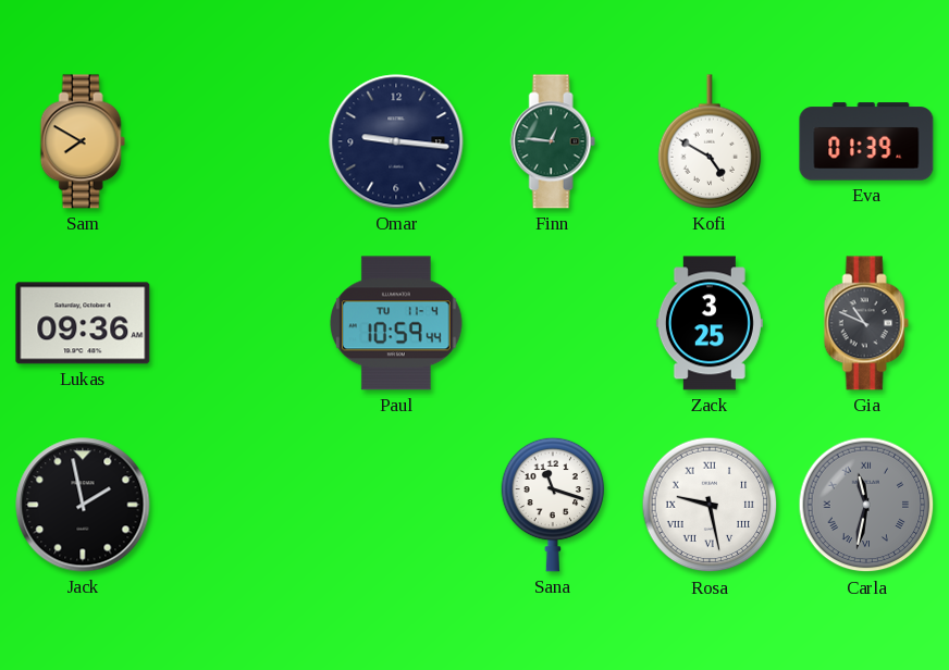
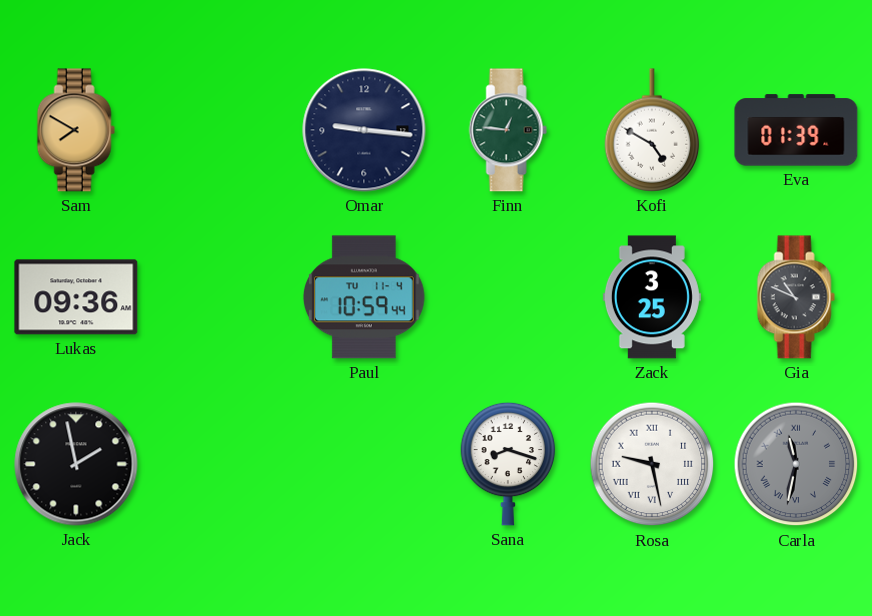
Sana: 11:18 -> 8:18
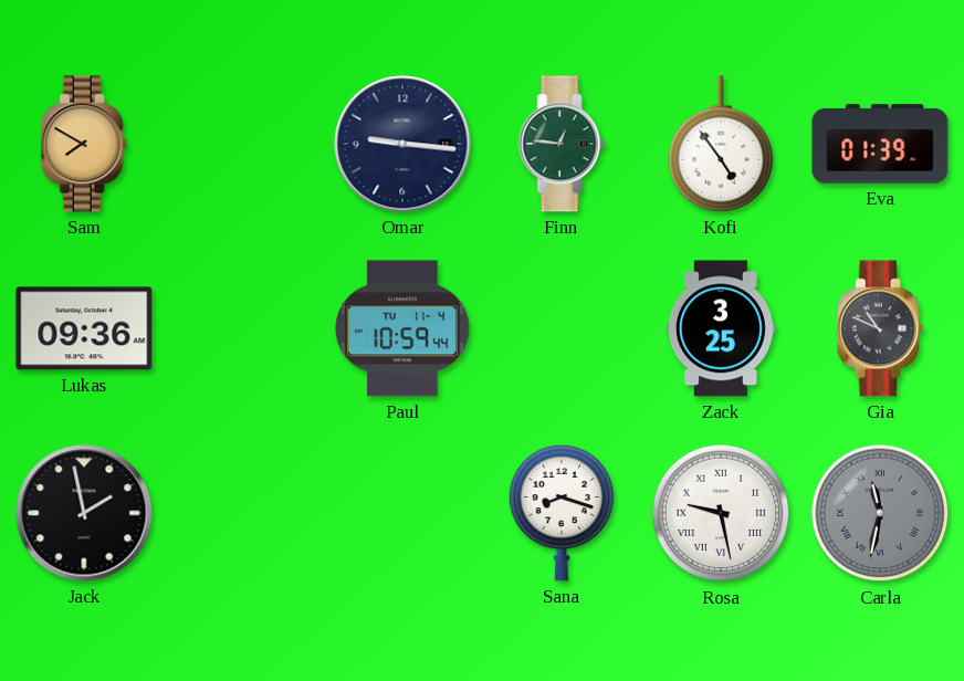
Kofi: 4:50 -> 4:54
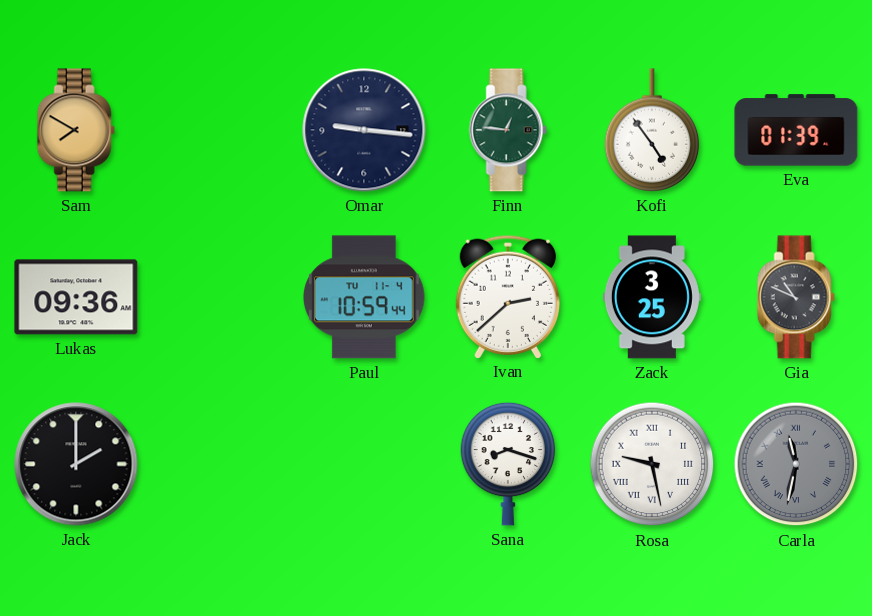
Ivan: none -> 2:38
Jack: 1:58 -> 2:00
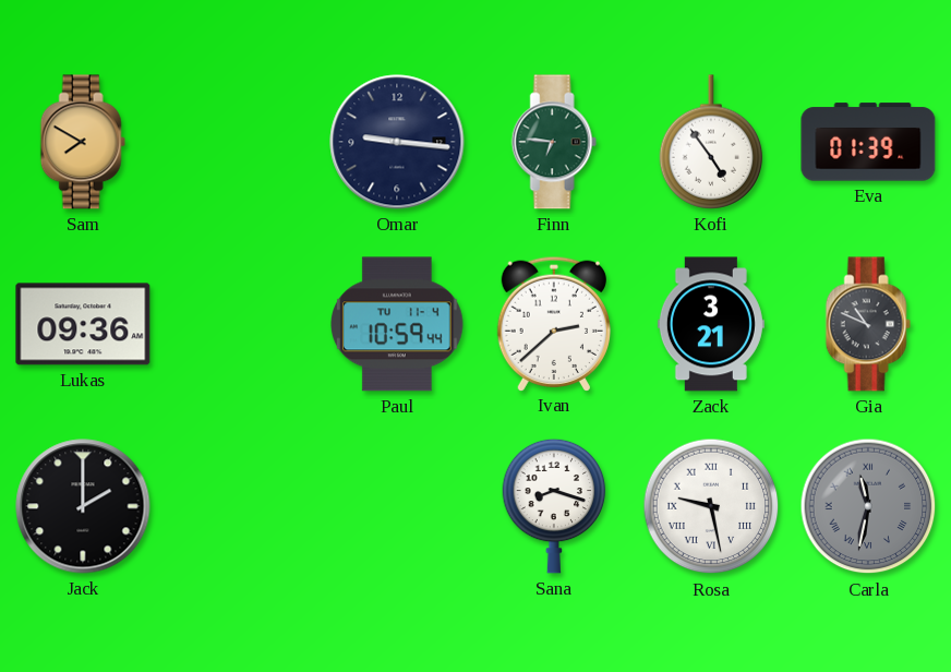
Finn: 12:46 -> 6:46
Zack: 3:25 -> 3:21
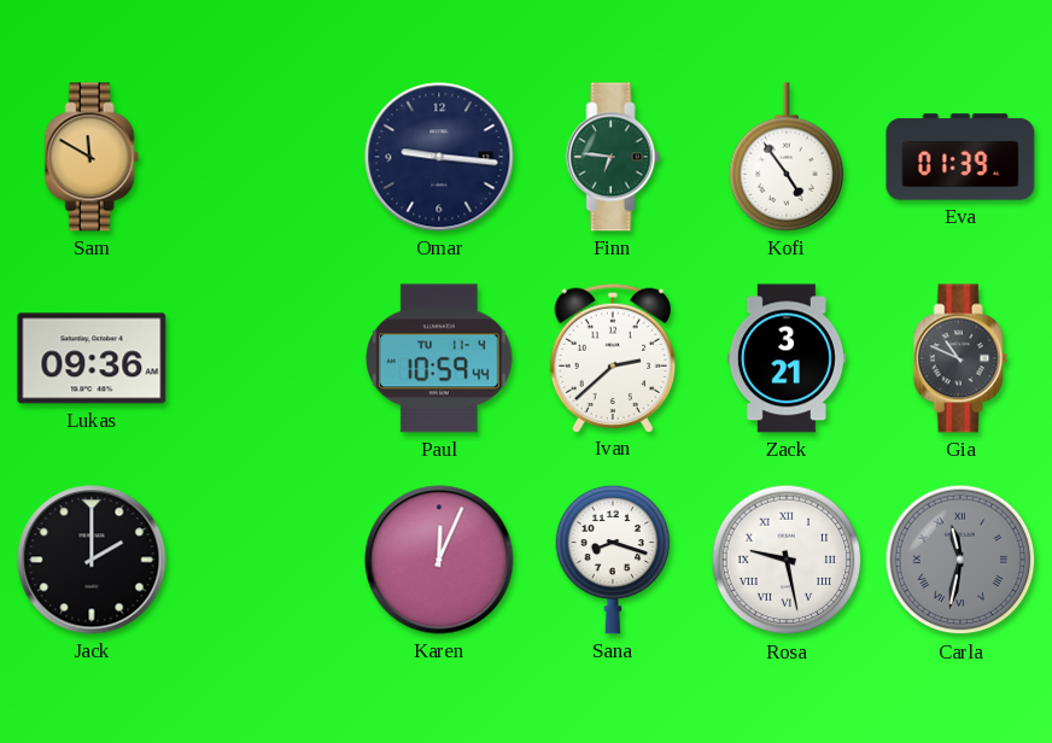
Sam: 7:50 -> 11:50
Karen: none -> 12:04
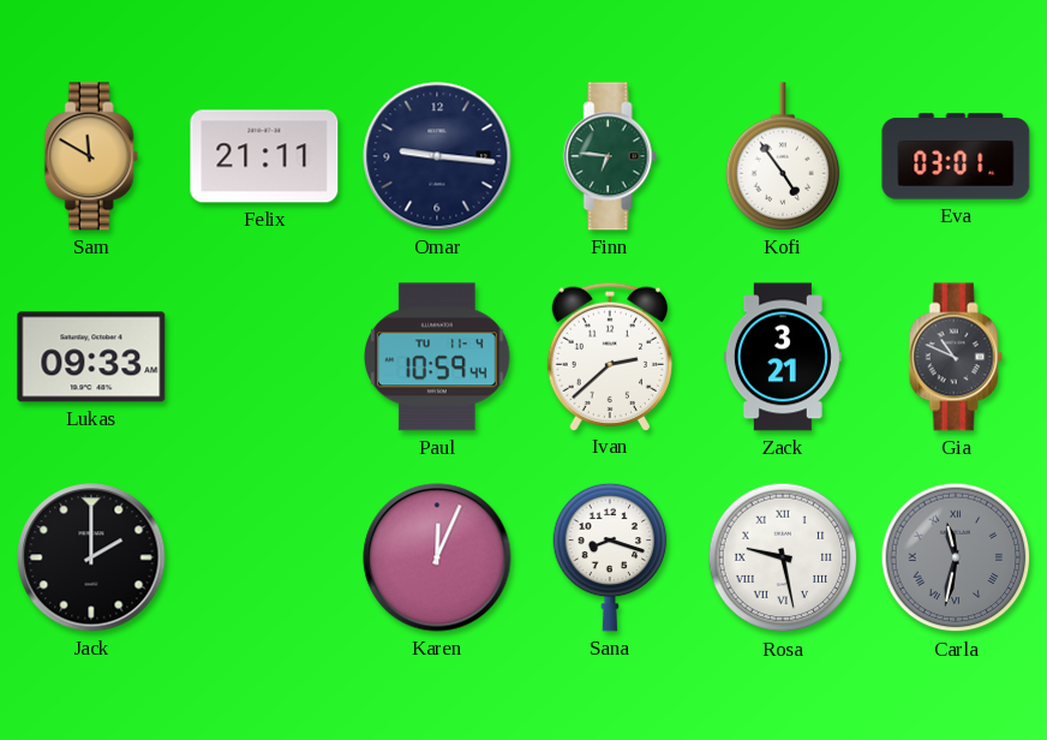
Felix: none -> 21:11
Eva: 01:39 -> 03:01
Lukas: 09:36 -> 09:33
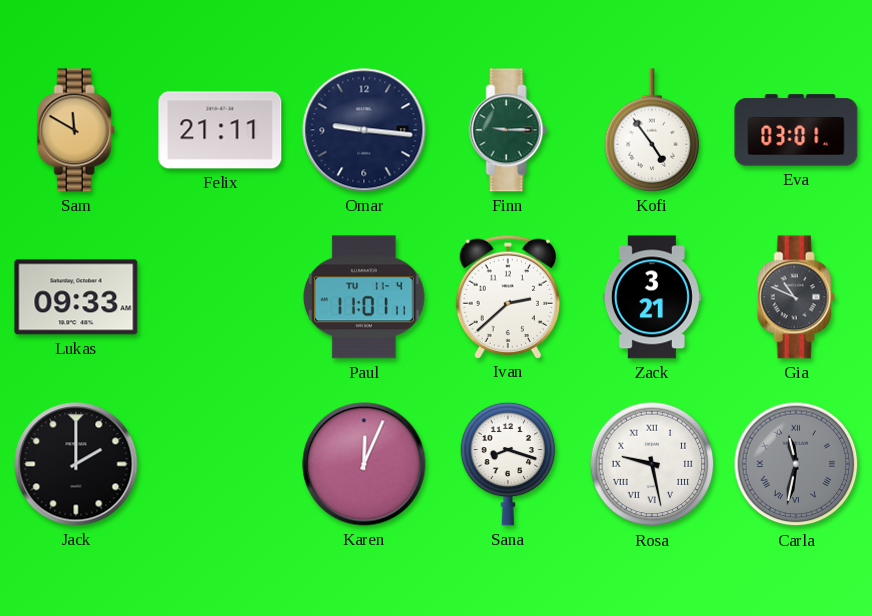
Finn: 6:46 -> 9:15
Paul: 10:59 -> 11:01
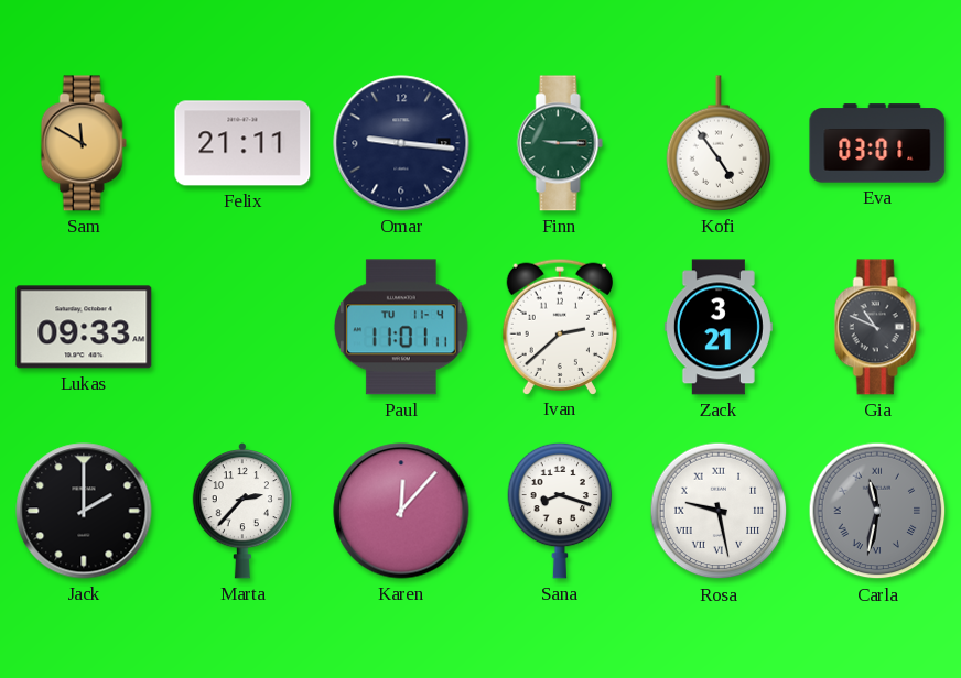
Marta: none -> 2:37
Karen: 12:04 -> 12:07
